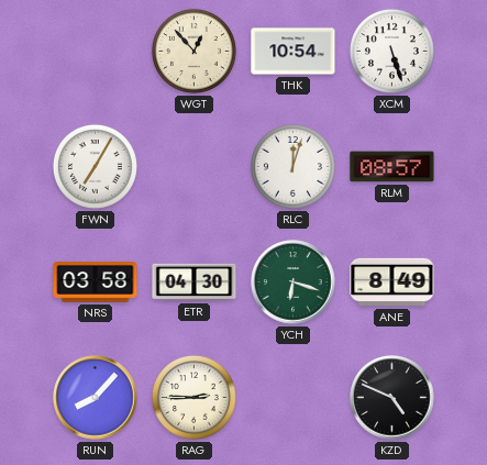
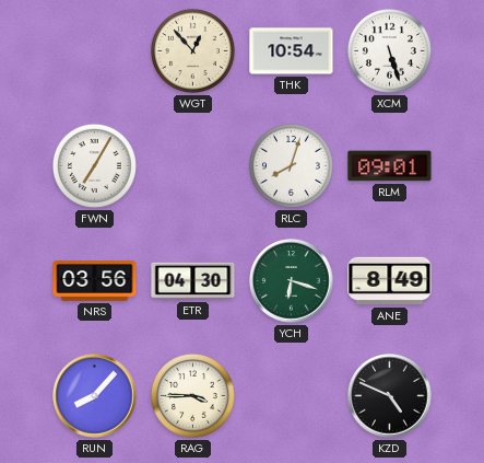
RLC: 12:03 -> 8:03
RLM: 08:57 -> 09:01
NRS: 03:58 -> 03:56
RAG: 2:45 -> 3:45
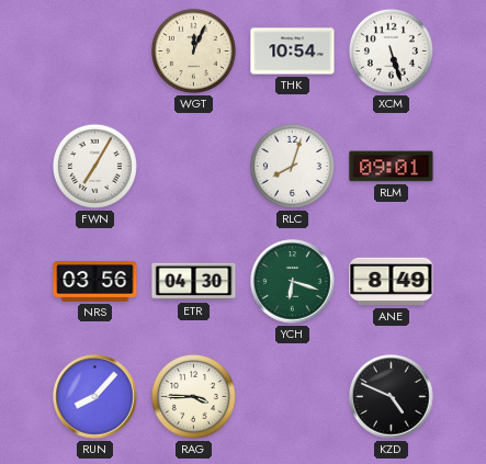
WGT: 12:53 -> 12:04
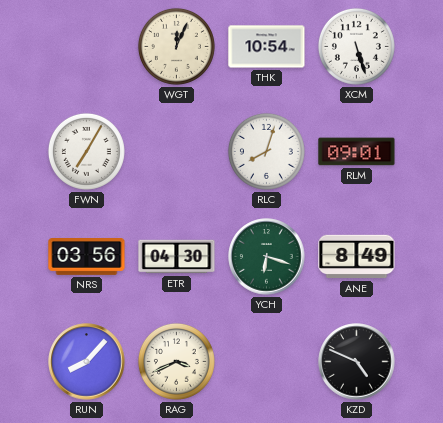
RAG: 3:45 -> 3:41
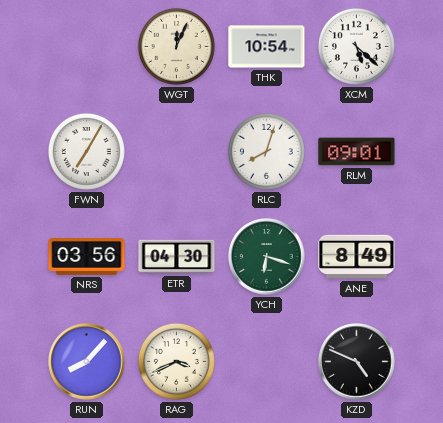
XCM: 5:27 -> 5:22
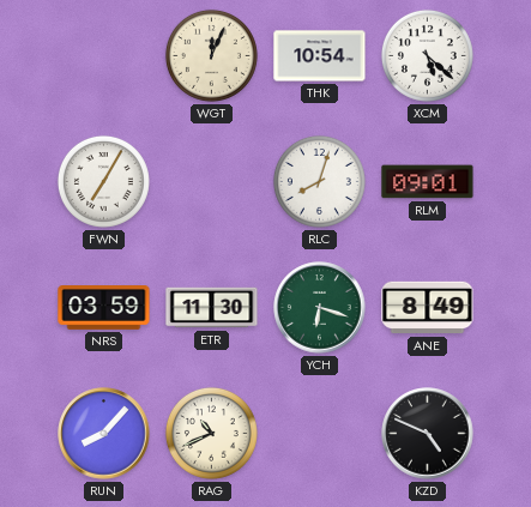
NRS: 03:56 -> 03:59
ETR: 04:30 -> 11:30
RAG: 3:41 -> 10:41
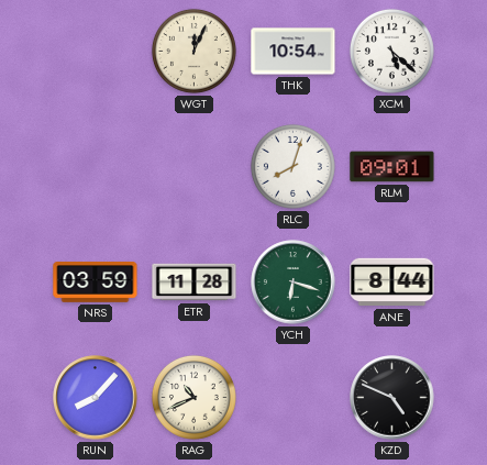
FWN: 7:05 -> none
ETR: 11:30 -> 11:28
ANE: 8:49 -> 8:44
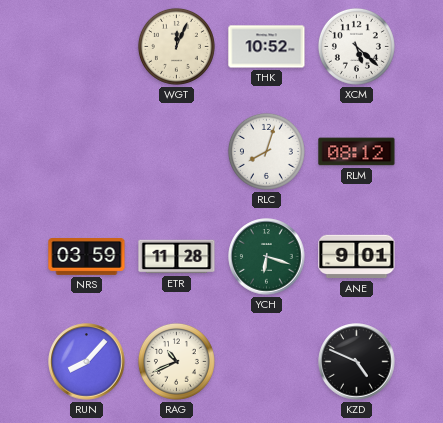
THK: 10:54 -> 10:52
RLM: 09:01 -> 08:12
ANE: 8:44 -> 9:01
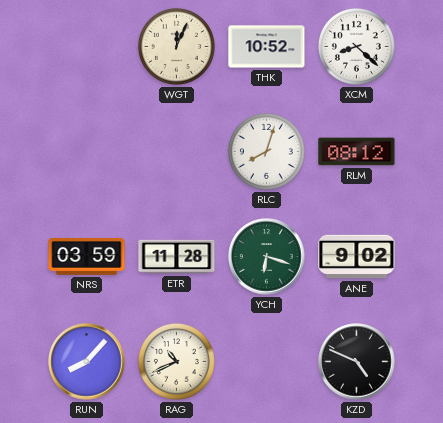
XCM: 5:22 -> 8:22
ANE: 9:01 -> 9:02
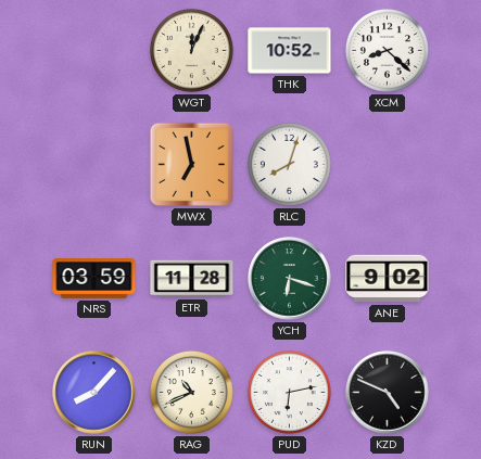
MWX: none -> 6:58
RLM: 08:12 -> none
PUD: none -> 6:13
